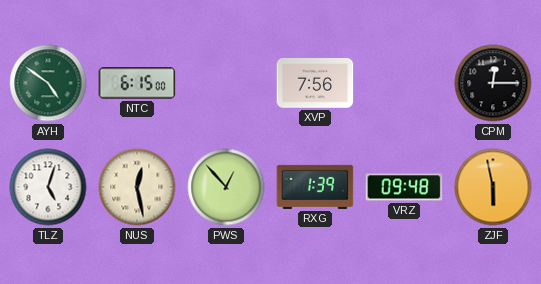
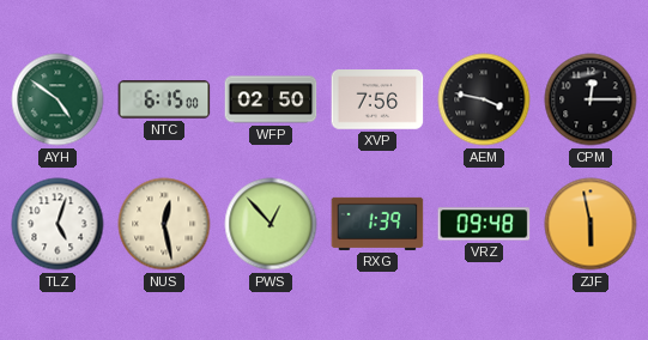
WFP: none -> 02:50
AEM: none -> 3:47
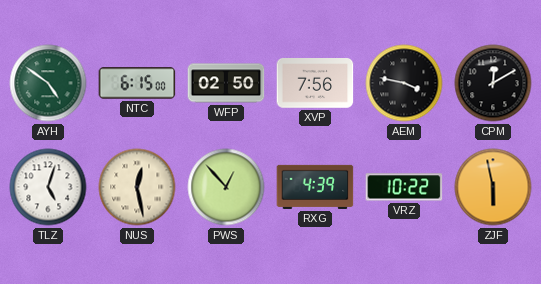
CPM: 12:15 -> 12:10
RXG: 1:39 -> 4:39
VRZ: 09:48 -> 10:22
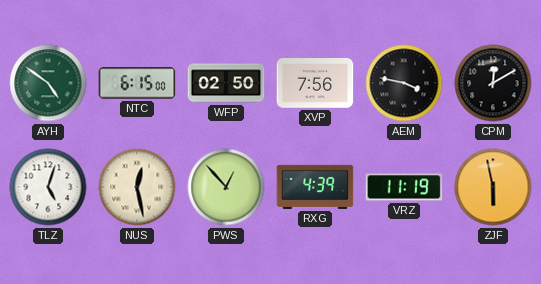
VRZ: 10:22 -> 11:19
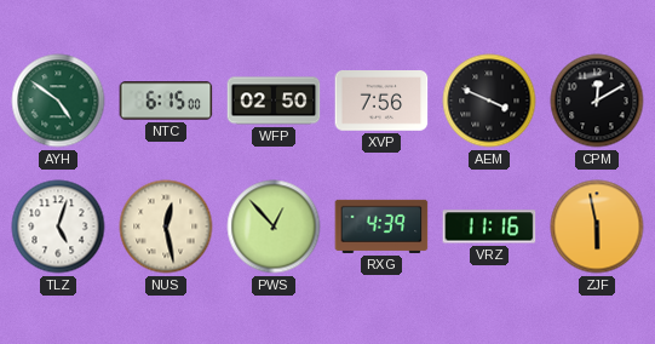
AEM: 3:47 -> 3:49
VRZ: 11:19 -> 11:16
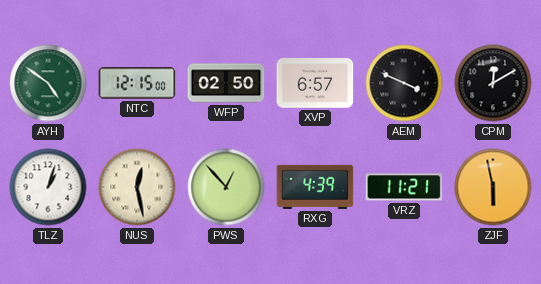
NTC: 6:15 -> 12:15
XVP: 7:56 -> 6:57
TLZ: 5:03 -> 1:03
VRZ: 11:16 -> 11:21
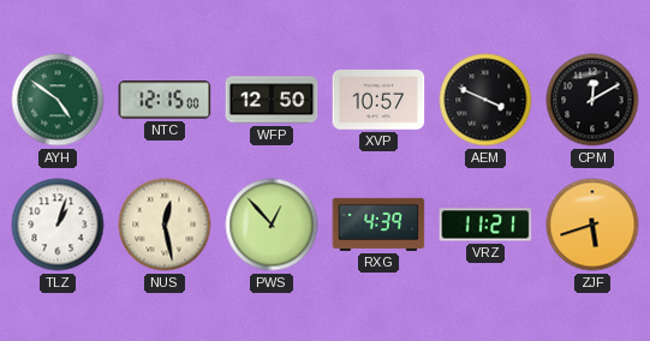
WFP: 02:50 -> 12:50
XVP: 6:57 -> 10:57
ZJF: 5:58 -> 5:42
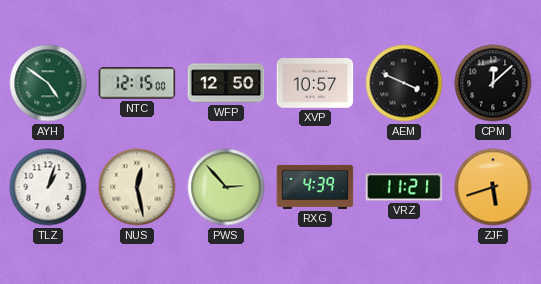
CPM: 12:10 -> 12:08
PWS: 12:53 -> 2:53
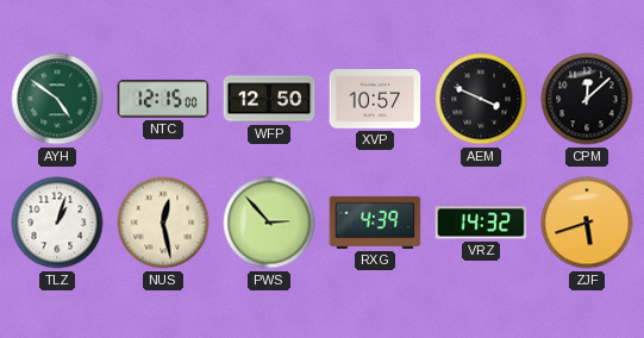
VRZ: 11:21 -> 14:32
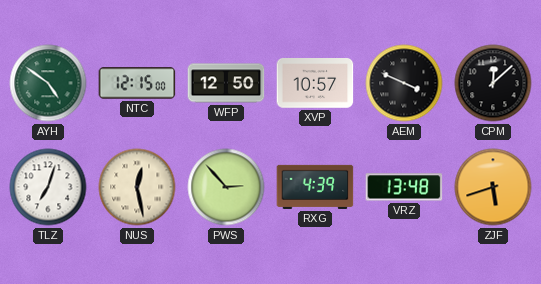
TLZ: 1:03 -> 7:03
VRZ: 14:32 -> 13:48
